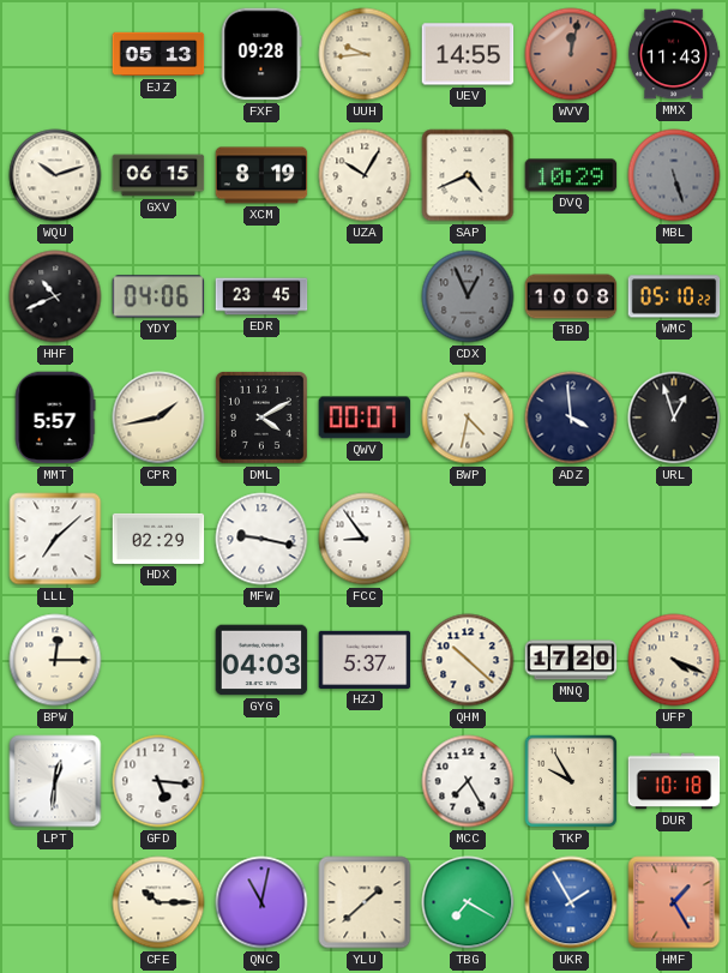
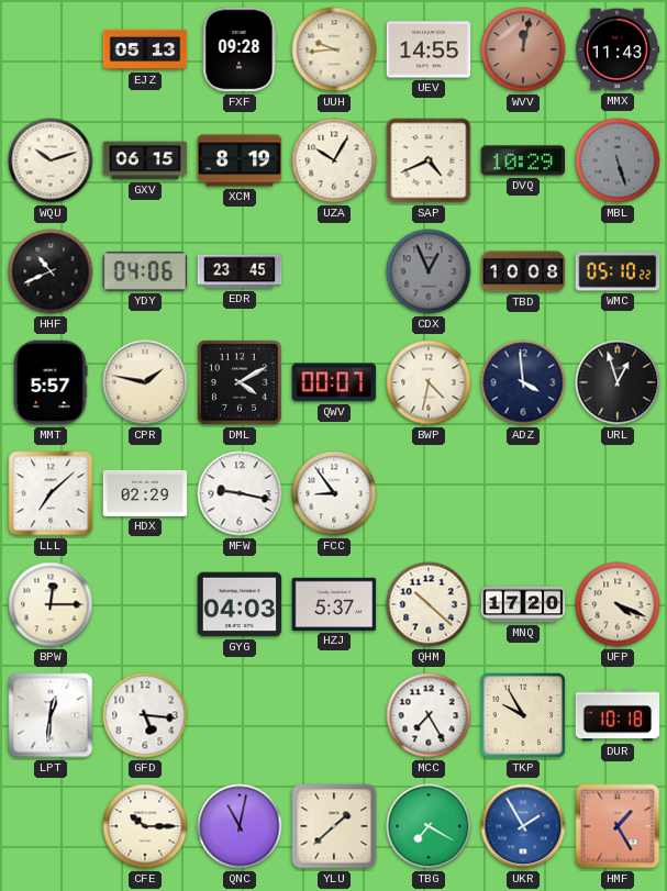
CPR: 1:43 -> 1:47
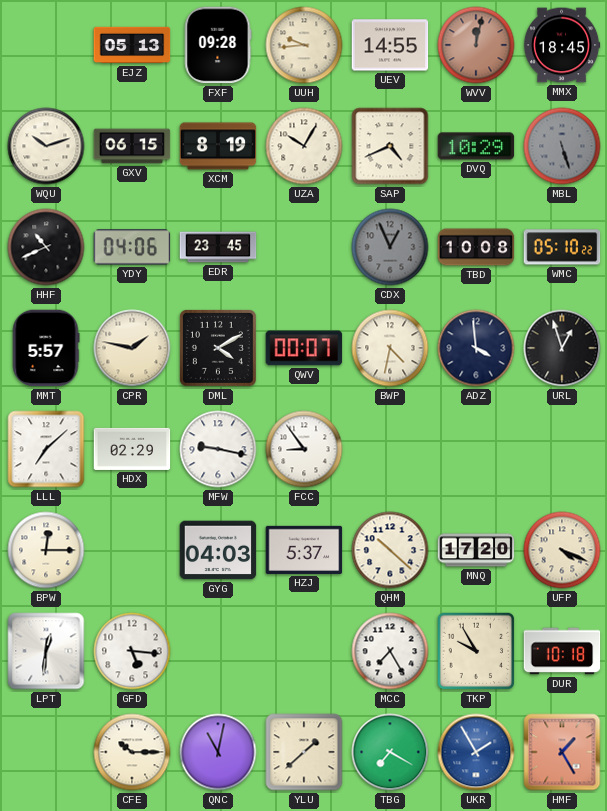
MMX: 11:43 -> 18:45
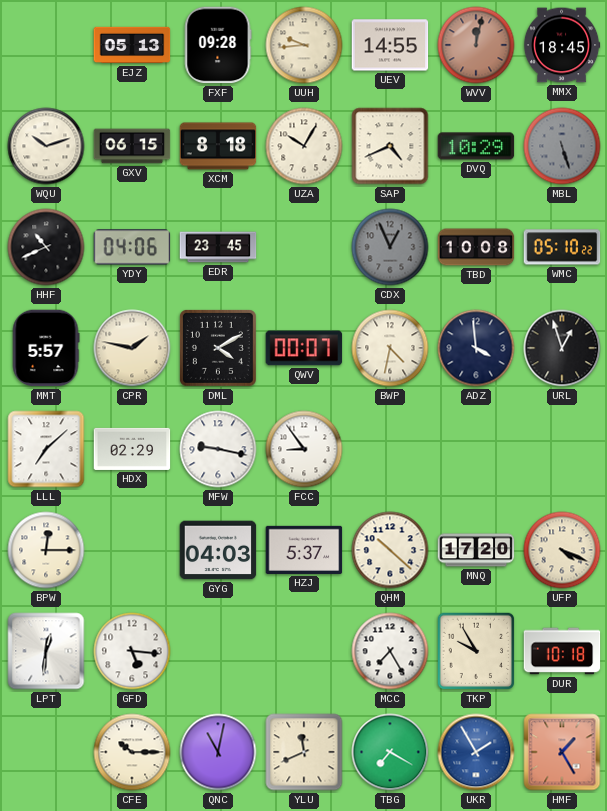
XCM: 8:19 -> 8:18
YLU: 1:38 -> 11:41
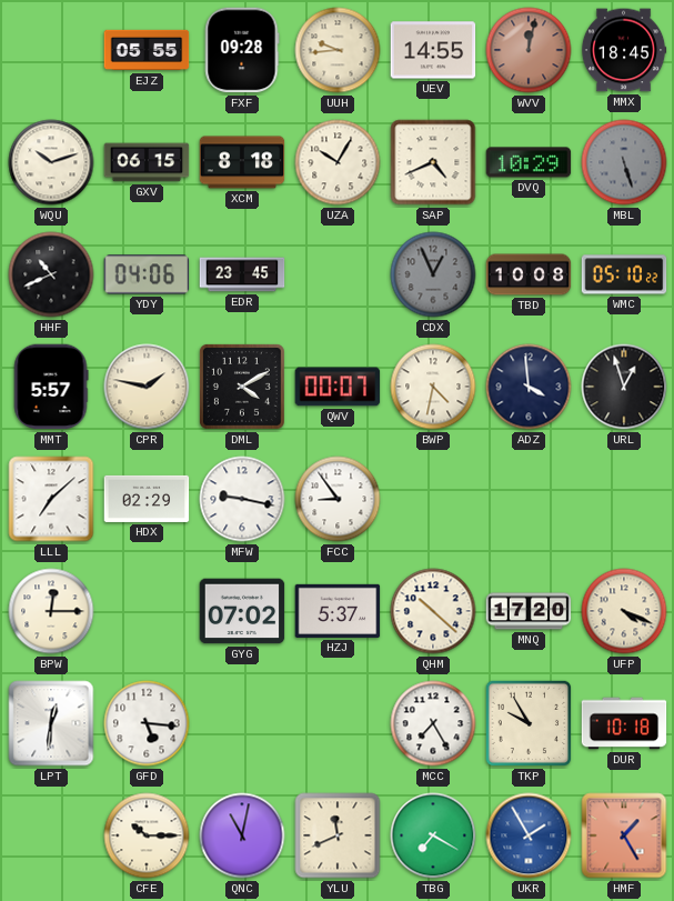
EJZ: 05:13 -> 05:55
GYG: 04:03 -> 07:02
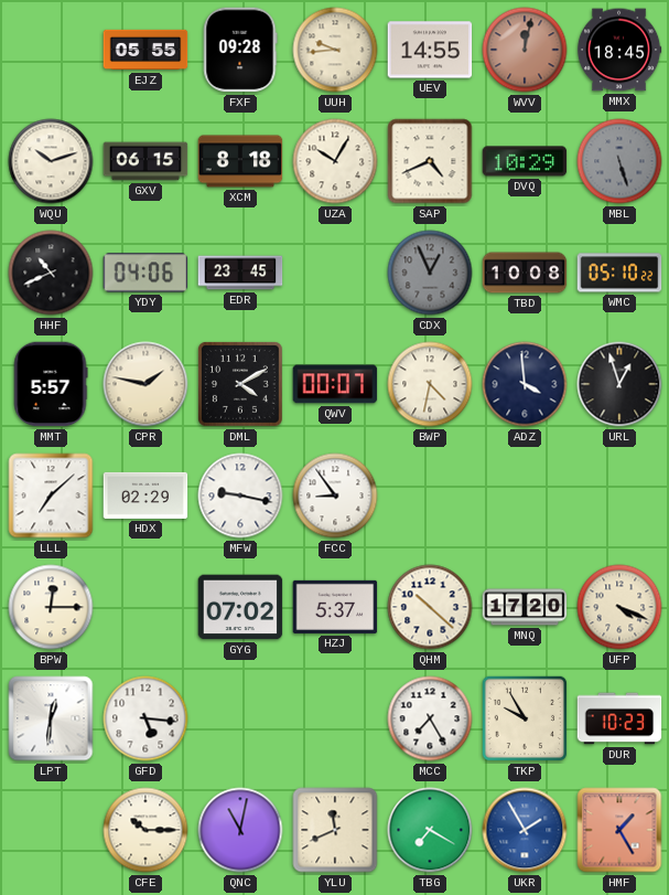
DUR: 10:18 -> 10:23
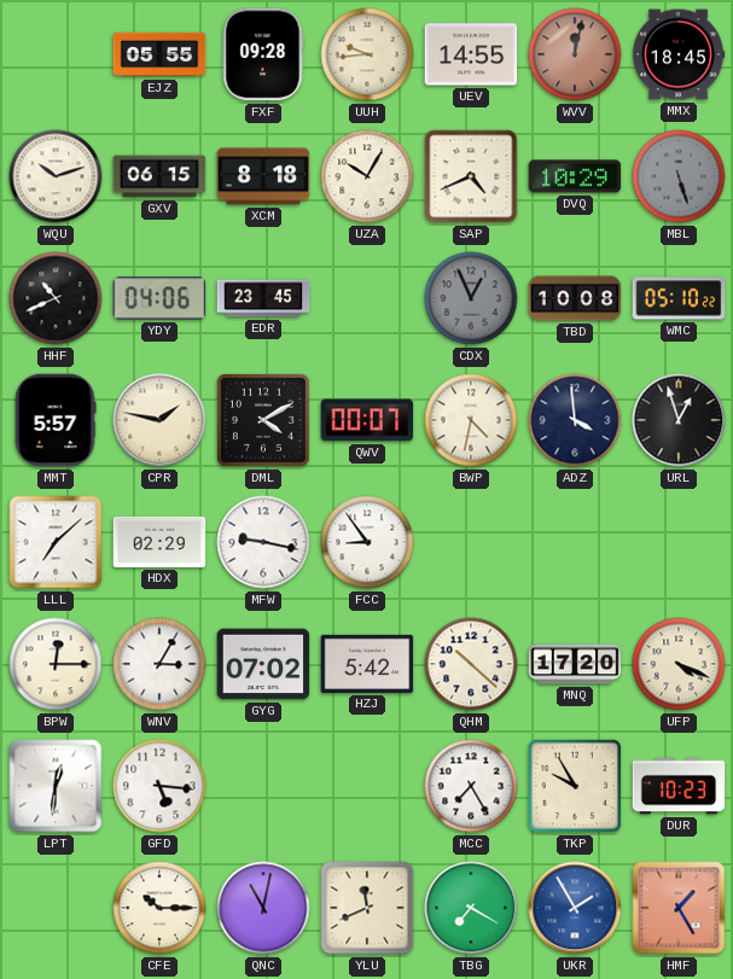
WNV: none -> 3:05
HZJ: 5:37 -> 5:42
